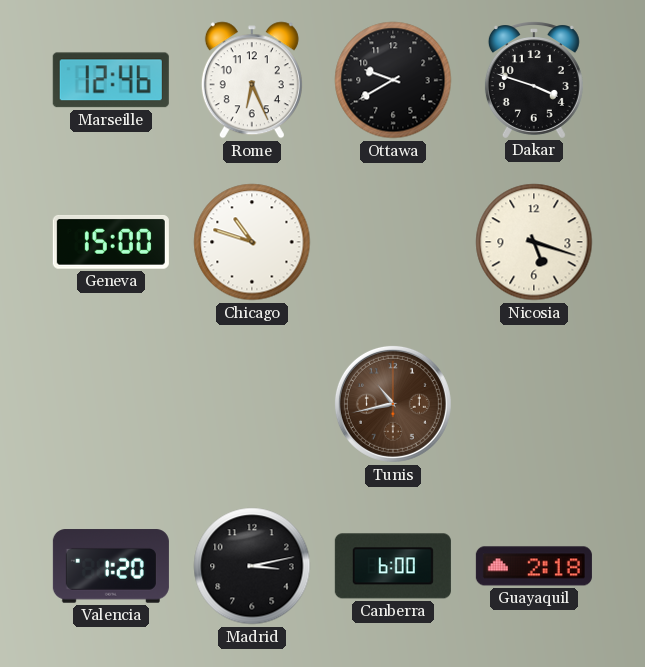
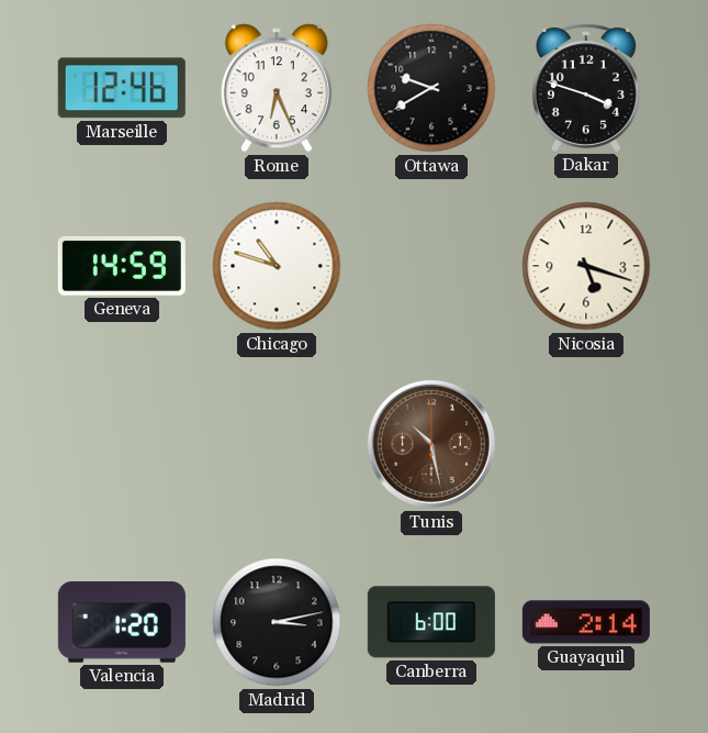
Geneva: 15:00 -> 14:59
Tunis: 10:43 -> 10:28
Guayaquil: 2:18 -> 2:14
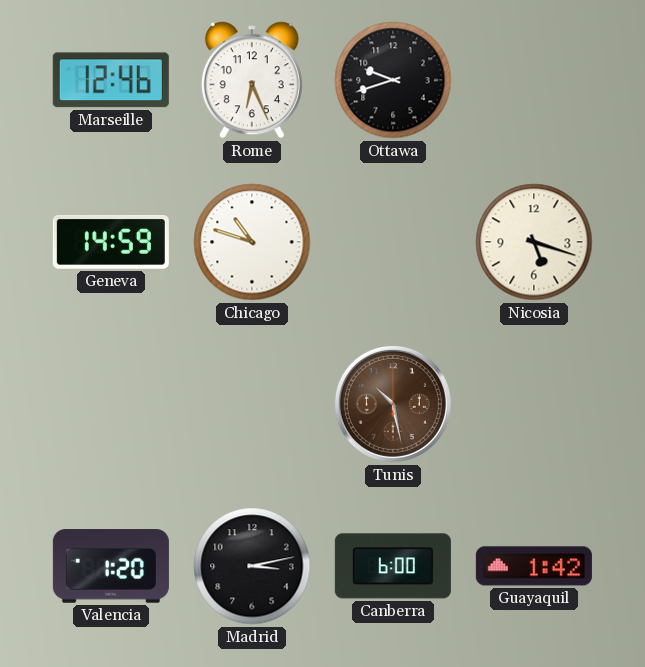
Ottawa: 9:40 -> 9:42
Dakar: 3:48 -> none
Guayaquil: 2:14 -> 1:42
